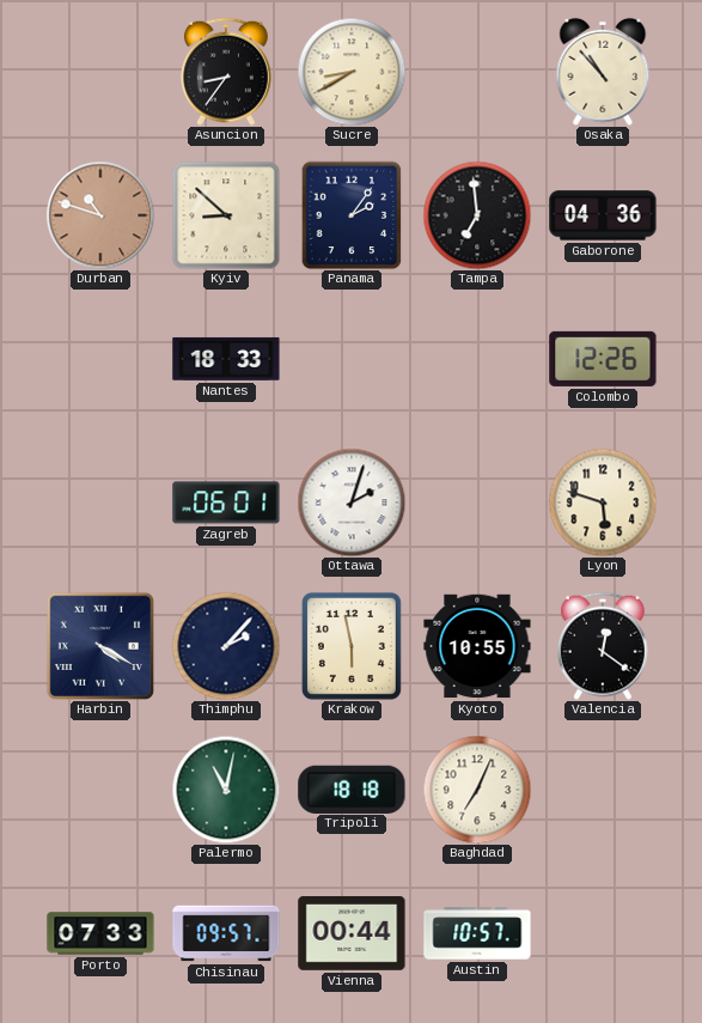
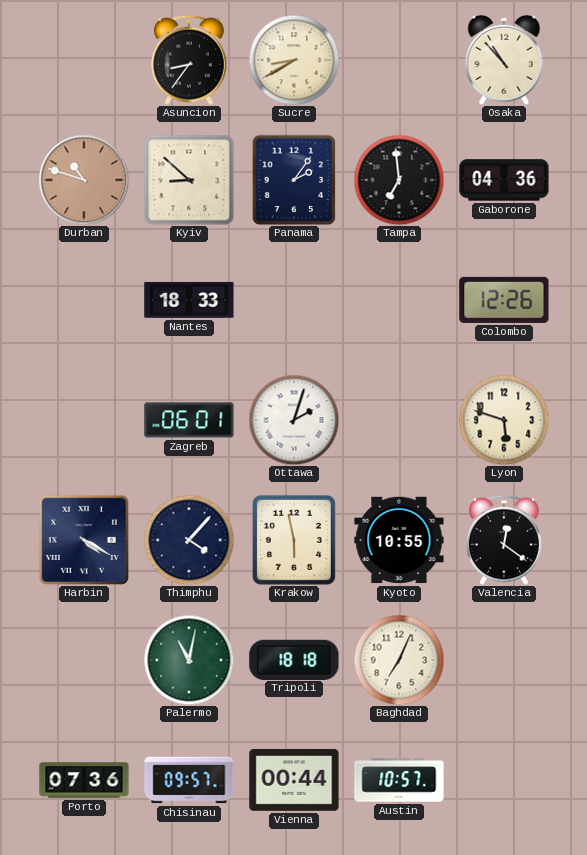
Thimphu: 2:07 -> 4:07
Porto: 07:33 -> 07:36
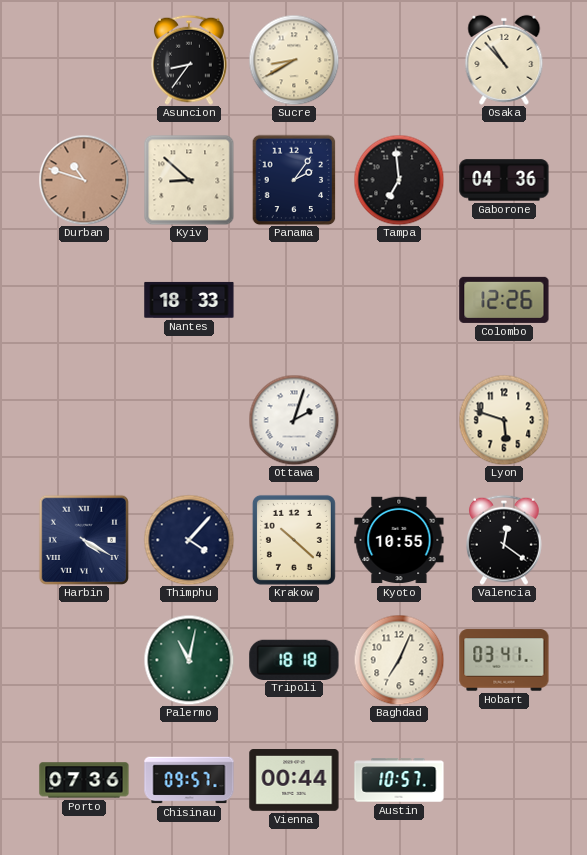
Zagreb: 06:01 -> none
Krakow: 5:58 -> 10:22
Hobart: none -> 03:41
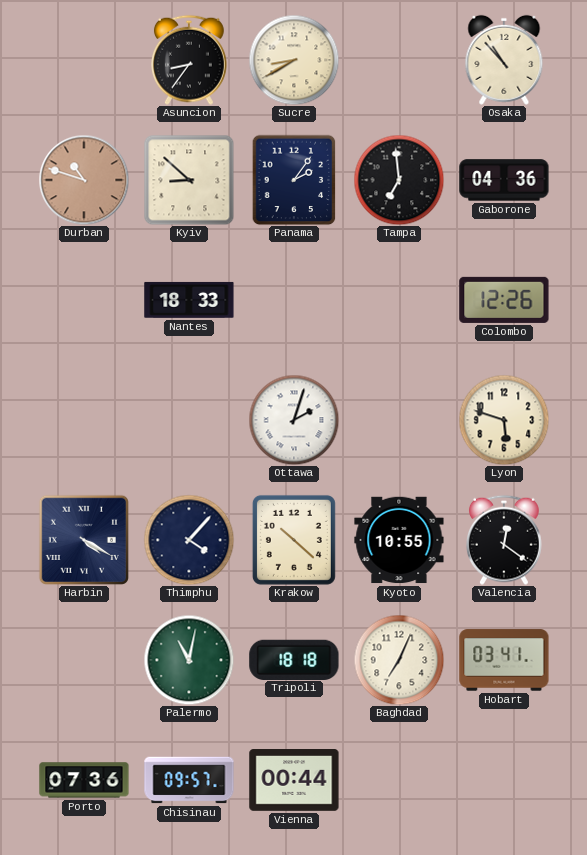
Austin: 10:57 -> none
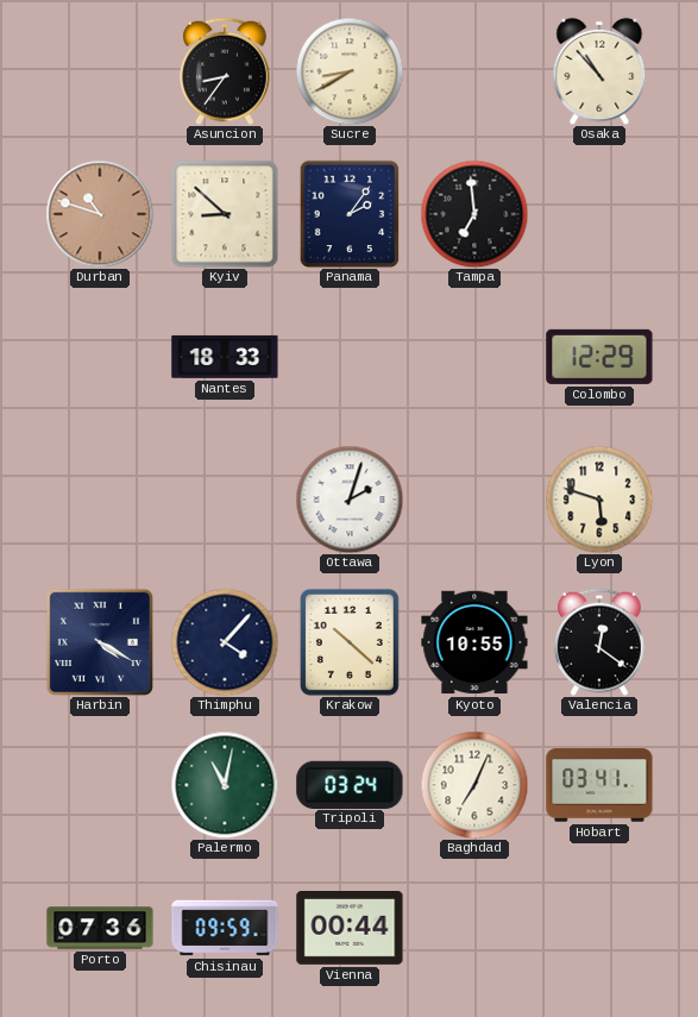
Gaborone: 04:36 -> none
Colombo: 12:26 -> 12:29
Tripoli: 18:18 -> 03:24
Chisinau: 09:57 -> 09:59
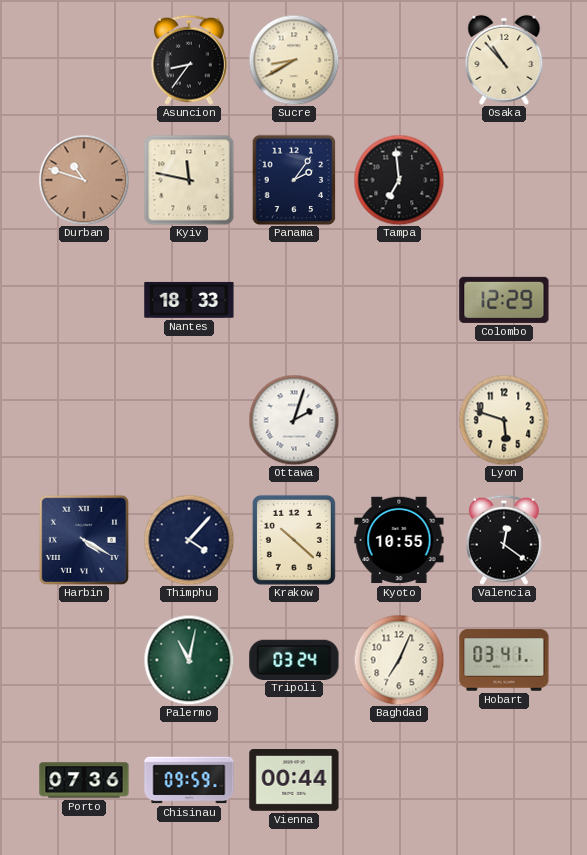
Kyiv: 8:52 -> 11:47
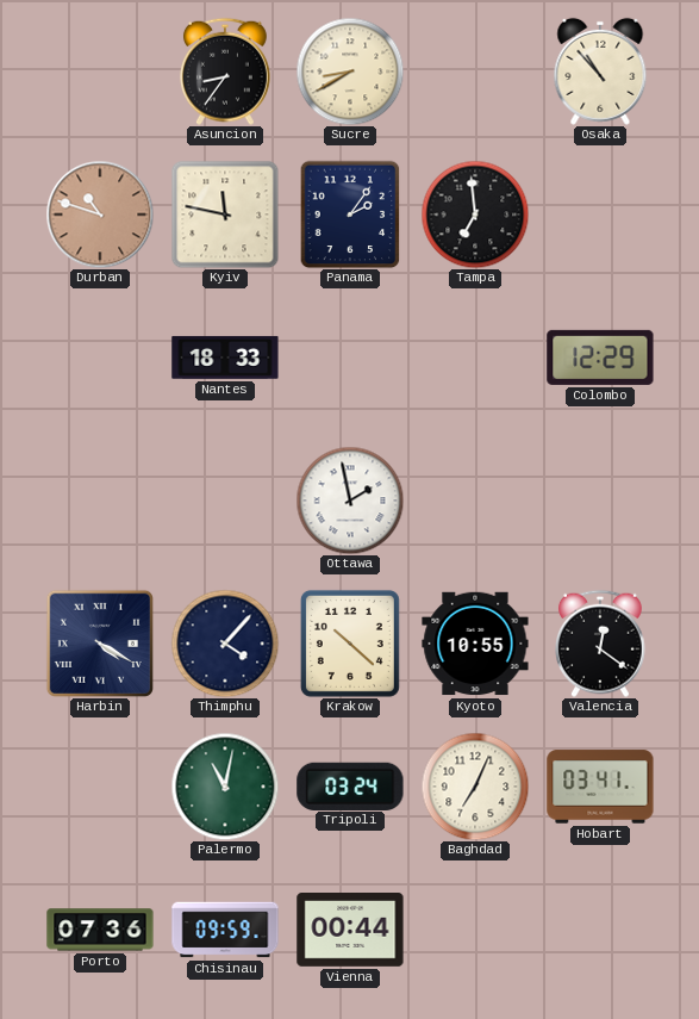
Ottawa: 2:03 -> 1:58
Lyon: 5:48 -> none
